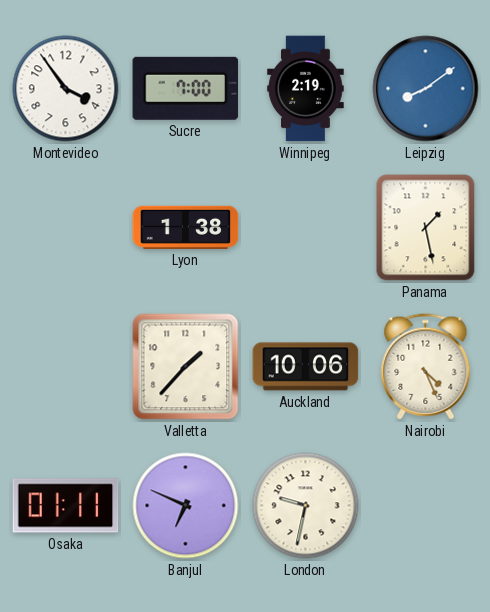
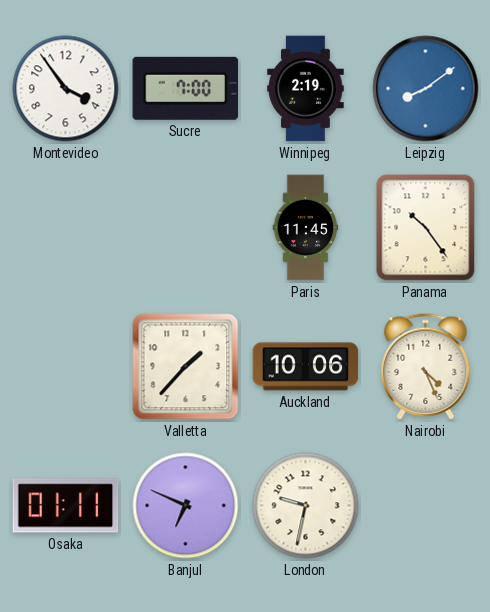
Lyon: 1:38 -> none
Paris: none -> 11:45
Panama: 1:28 -> 10:24
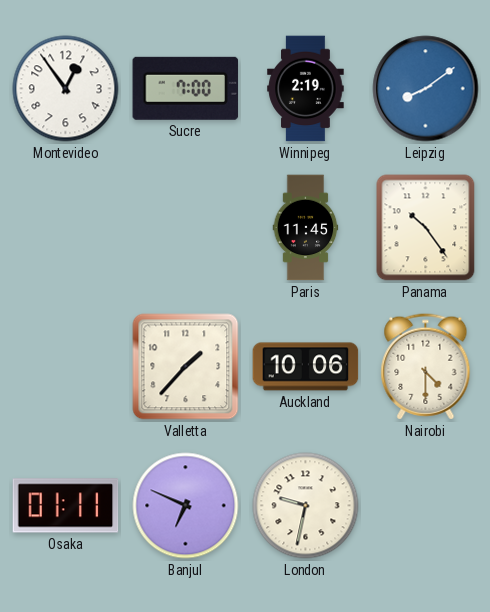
Montevideo: 3:54 -> 12:54
Nairobi: 4:26 -> 4:30
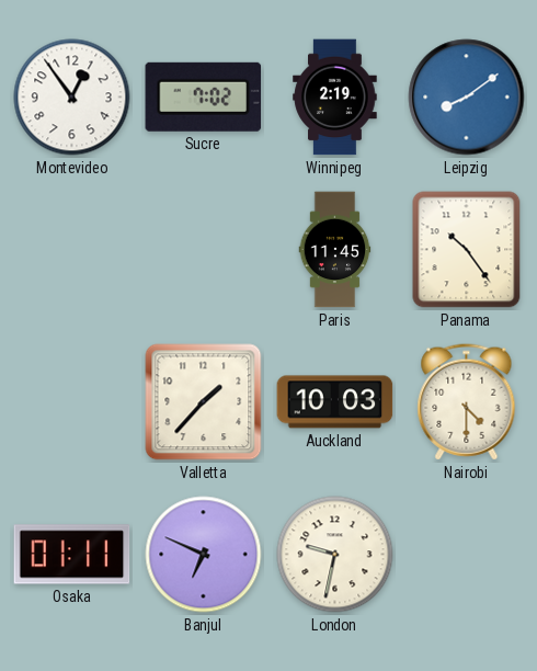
Sucre: 7:00 -> 7:02
Auckland: 10:06 -> 10:03
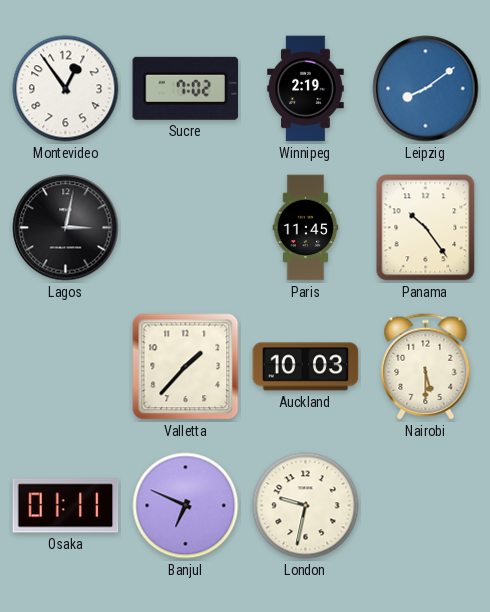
Lagos: none -> 3:02
Nairobi: 4:30 -> 5:30
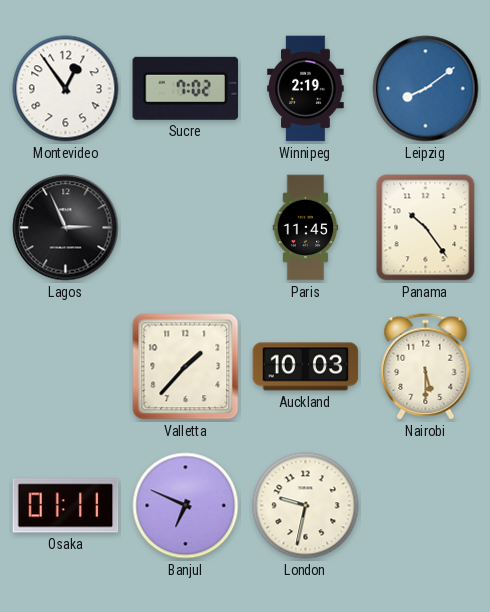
Lagos: 3:02 -> 2:56
